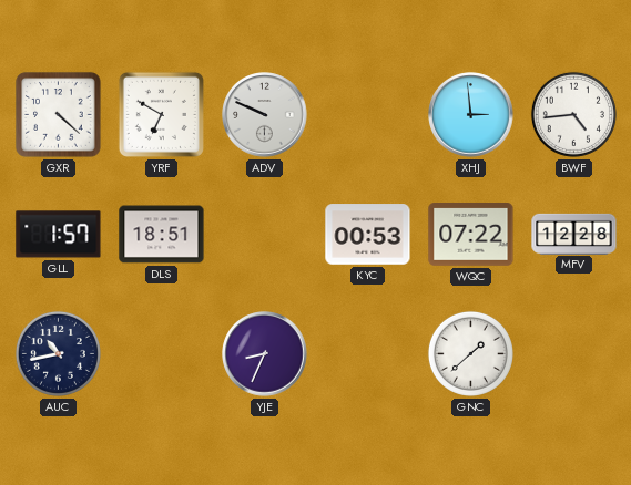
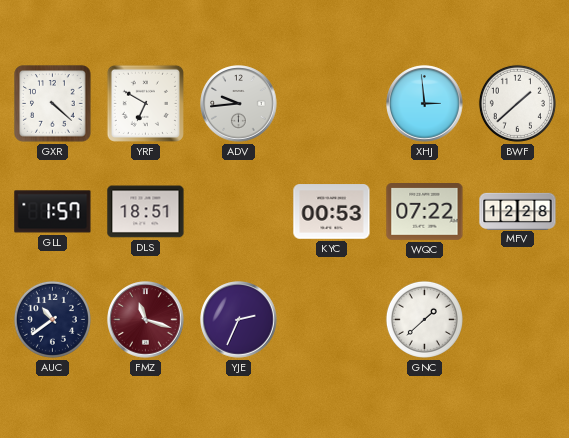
ADV: 9:49 -> 9:44
BWF: 4:44 -> 1:38
AUC: 10:43 -> 10:39
FMZ: none -> 11:18
YJE: 8:34 -> 2:34
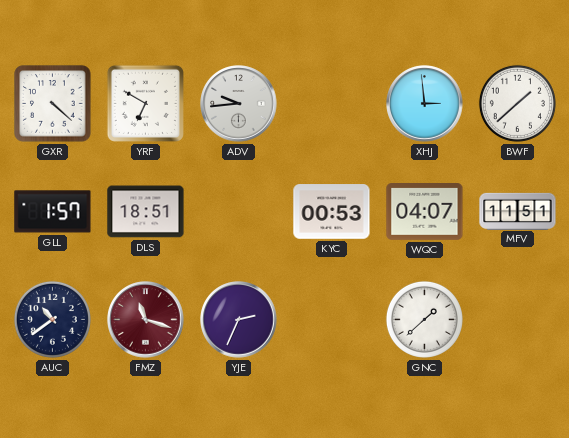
WQC: 07:22 -> 04:07
MFV: 12:28 -> 11:51
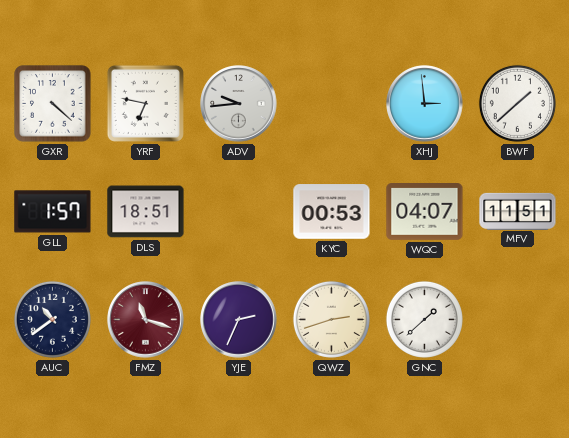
YRF: 6:50 -> 6:47
QWZ: none -> 2:42
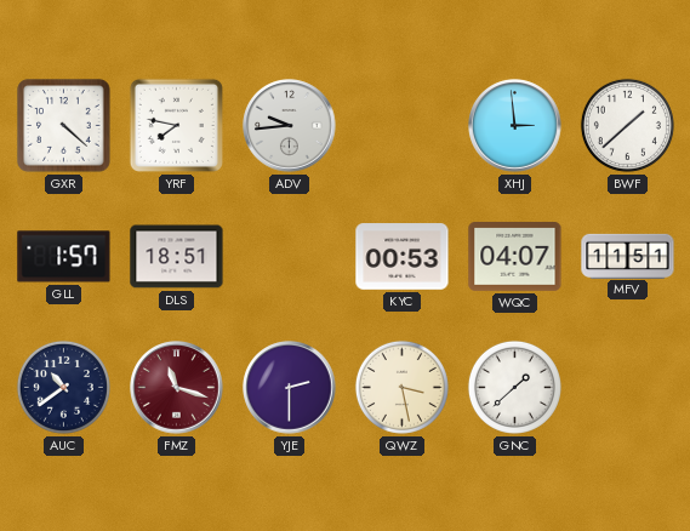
YRF: 6:47 -> 7:47
YJE: 2:34 -> 2:30
QWZ: 2:42 -> 3:28
